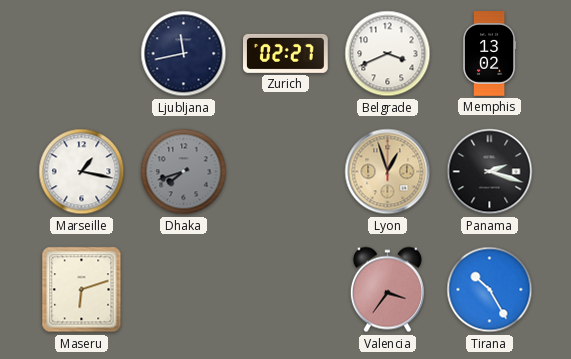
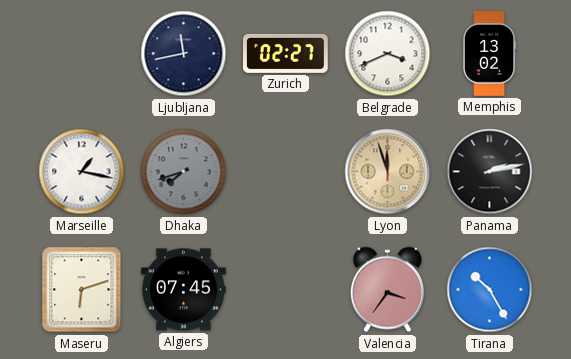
Lyon: 12:57 -> 11:57
Panama: 2:18 -> 2:13
Algiers: none -> 07:45
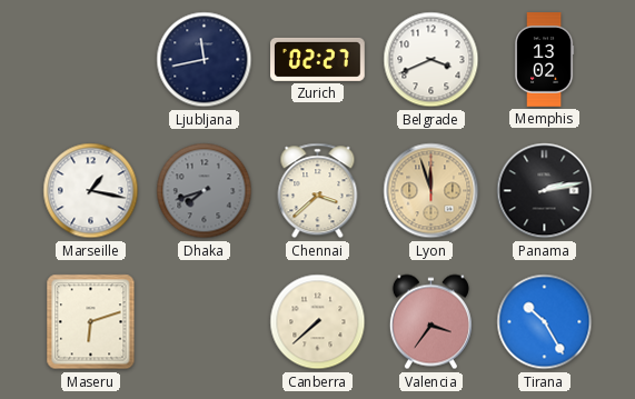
Chennai: none -> 3:38
Algiers: 07:45 -> none
Canberra: none -> 7:38
